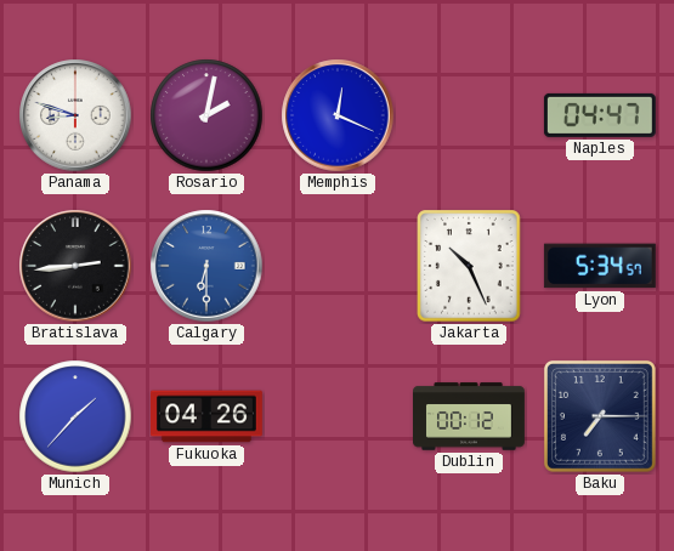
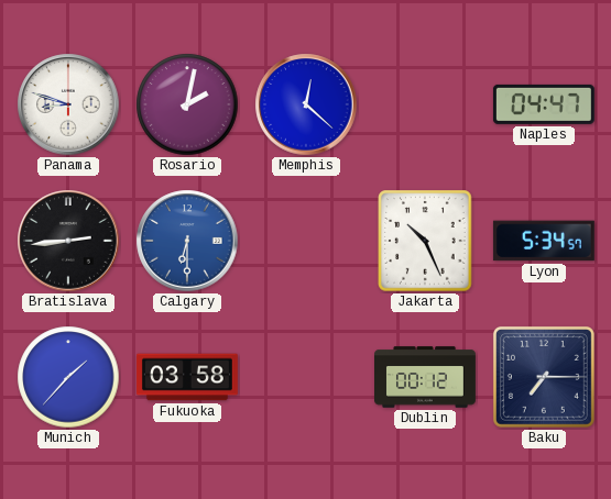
Memphis: 12:19 -> 12:22
Fukuoka: 04:26 -> 03:58
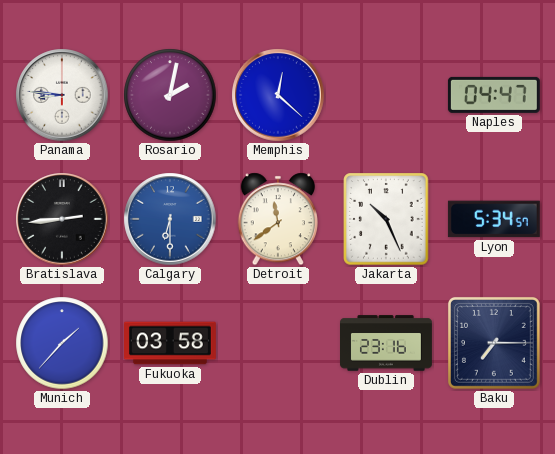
Panama: 8:48 -> 8:46
Detroit: none -> 11:39
Dublin: 00:12 -> 23:16
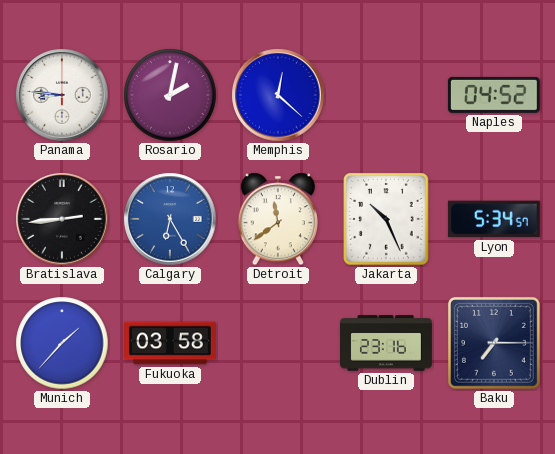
Naples: 04:47 -> 04:52
Calgary: 6:30 -> 6:25
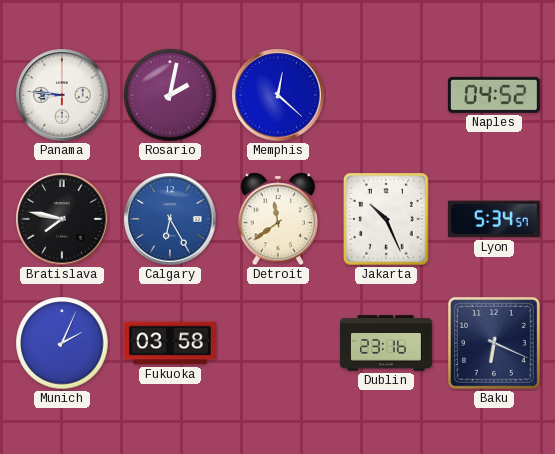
Bratislava: 2:44 -> 7:47
Munich: 1:37 -> 2:04
Baku: 7:15 -> 6:19
